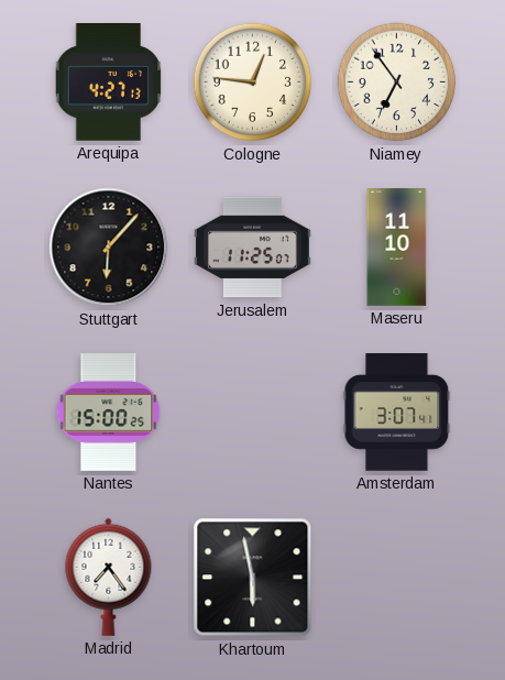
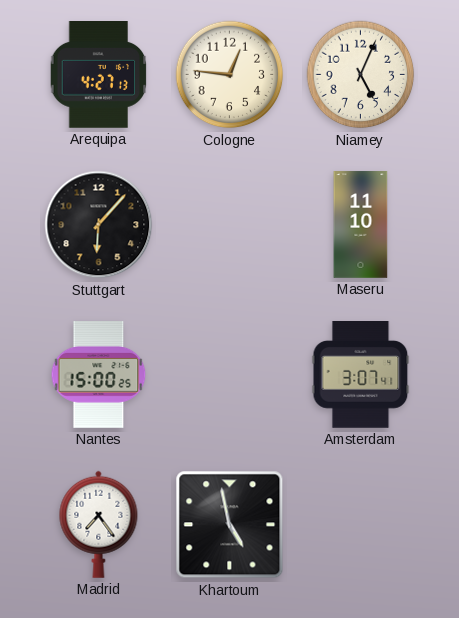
Niamey: 6:54 -> 5:04
Jerusalem: 11:25 -> none
Khartoum: 5:58 -> 4:58
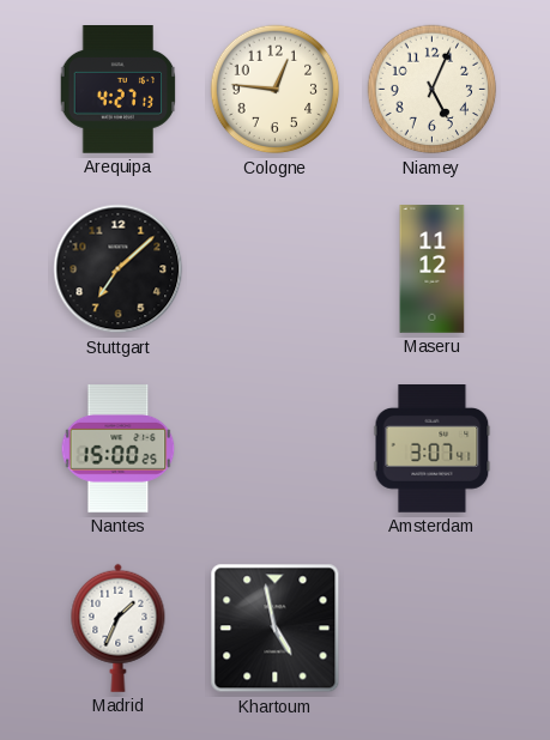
Stuttgart: 6:07 -> 7:08
Maseru: 11:10 -> 11:12
Madrid: 7:24 -> 1:34
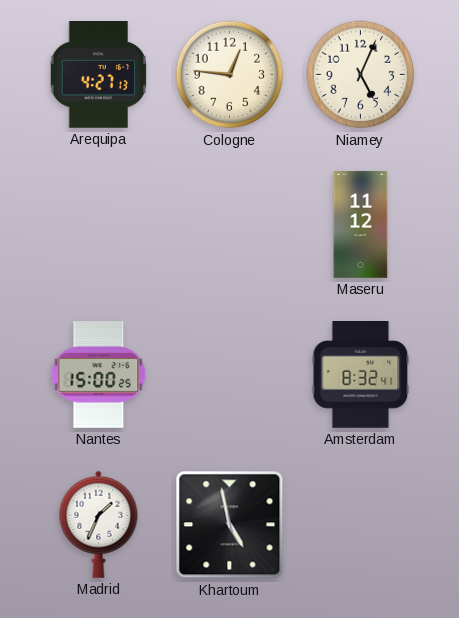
Stuttgart: 7:08 -> none
Amsterdam: 3:07 -> 8:32
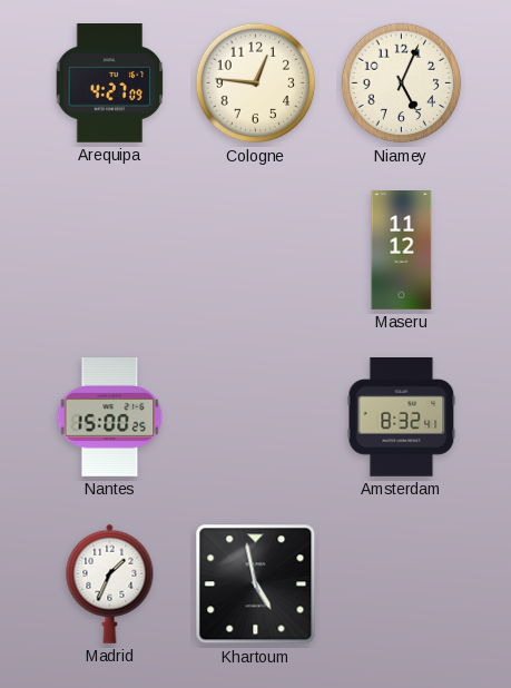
Arequipa: 4:27:13 -> 4:27:09
